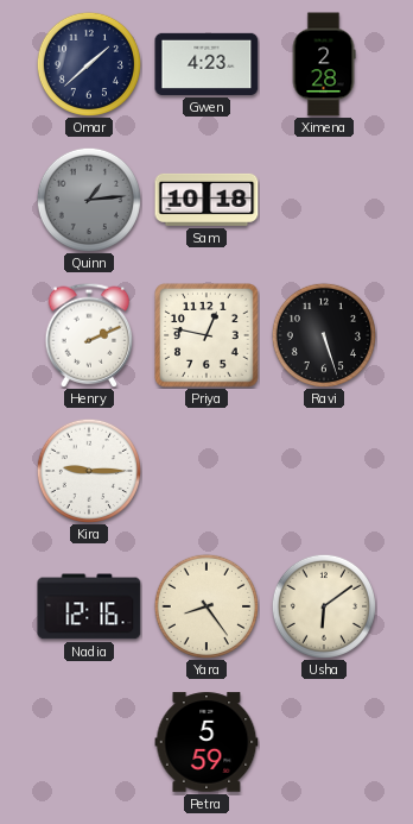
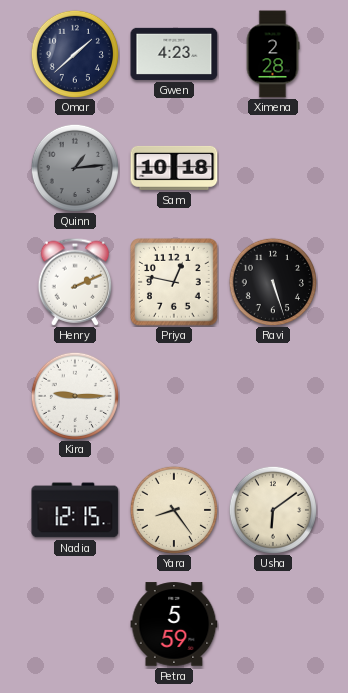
Nadia: 12:16 -> 12:15
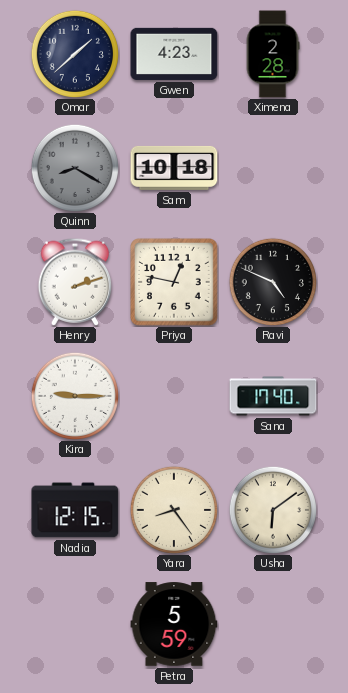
Quinn: 1:14 -> 8:20
Henry: 2:11 -> 2:12
Ravi: 5:27 -> 4:49
Sana: none -> 17:40
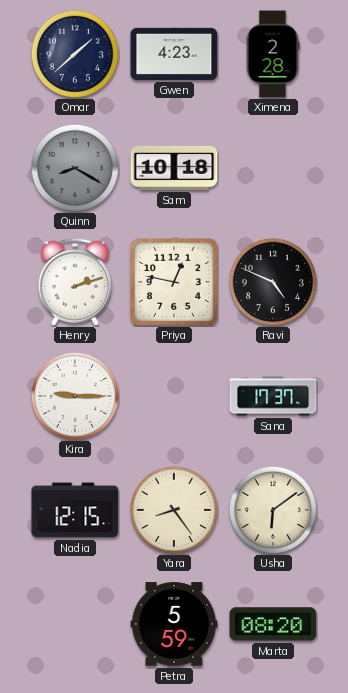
Sana: 17:40 -> 17:37
Marta: none -> 08:20
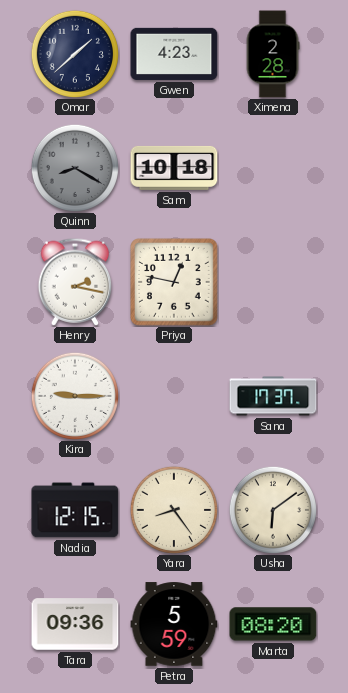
Henry: 2:12 -> 2:17
Ravi: 4:49 -> none
Tara: none -> 09:36
